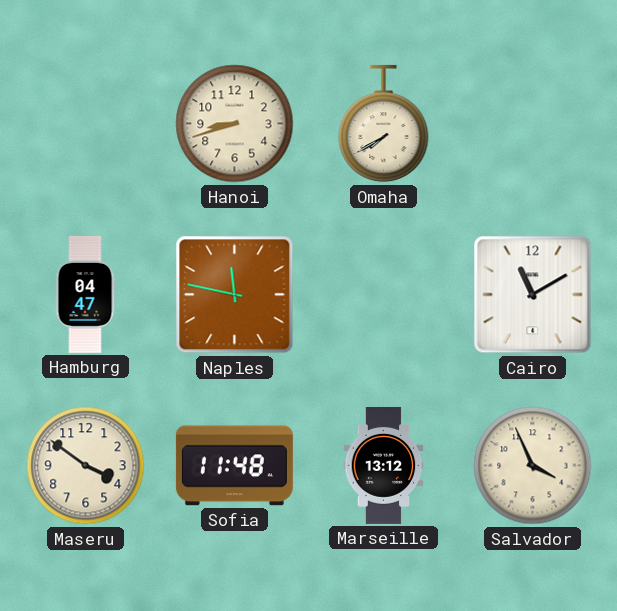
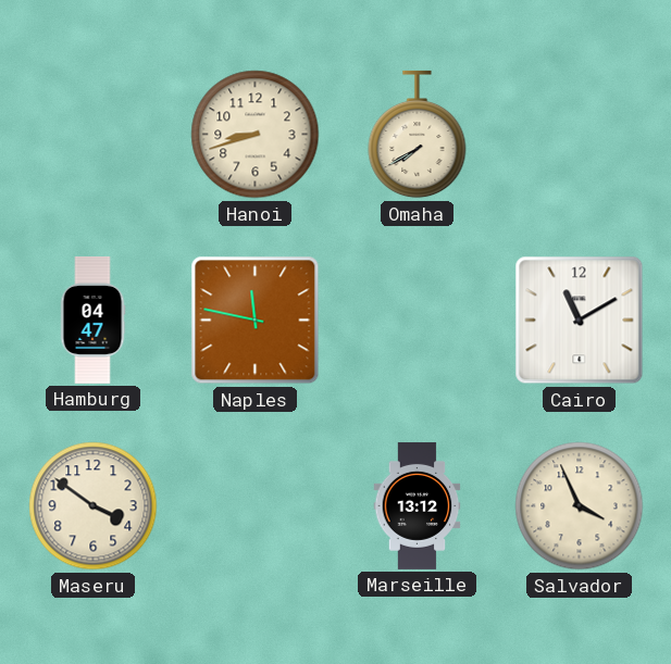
Sofia: 11:48 -> none
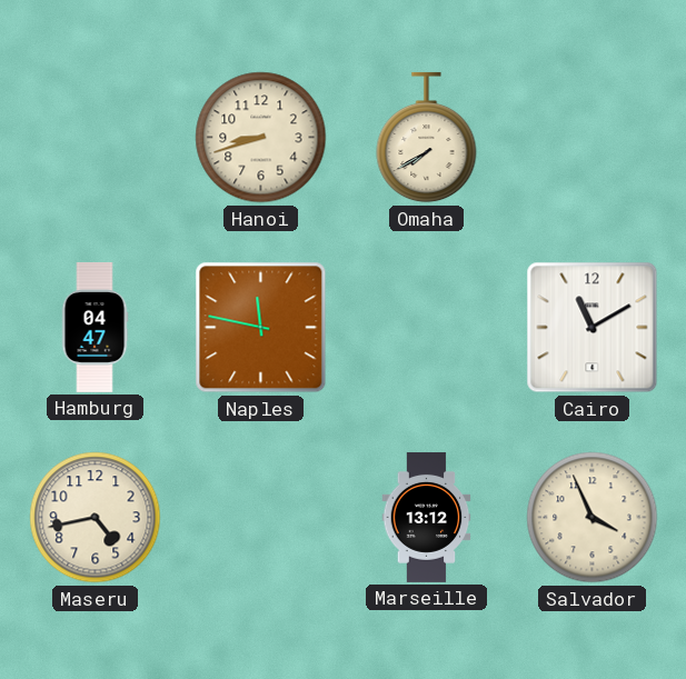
Maseru: 3:51 -> 4:43
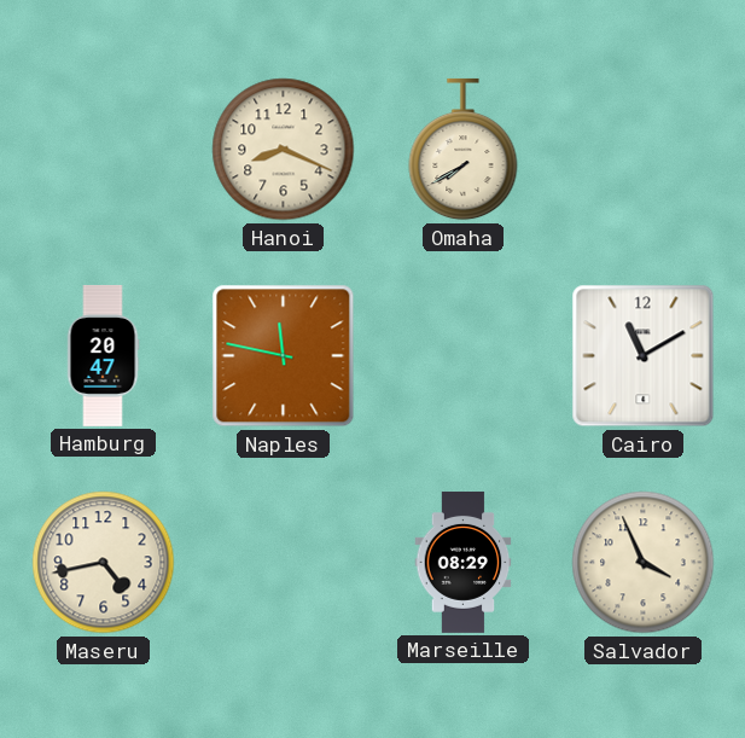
Hanoi: 8:42 -> 8:19
Hamburg: 04:47 -> 20:47
Marseille: 13:12 -> 08:29
